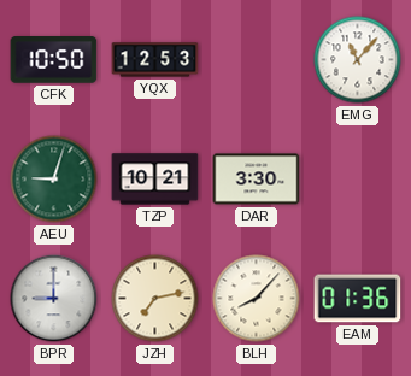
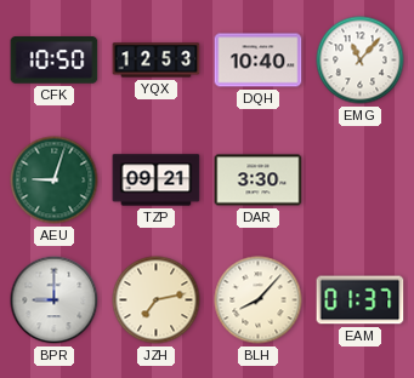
DQH: none -> 10:40
TZP: 10:21 -> 09:21
EAM: 01:36 -> 01:37
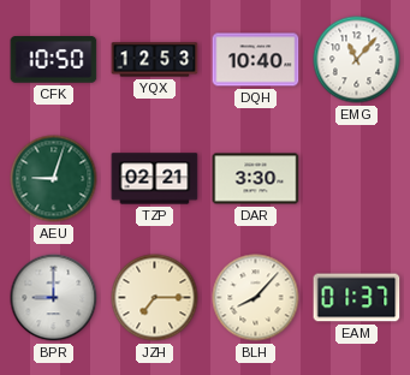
TZP: 09:21 -> 02:21
JZH: 7:13 -> 7:15
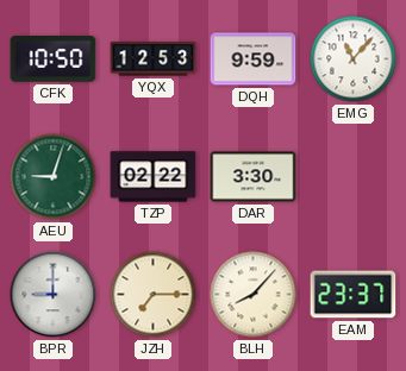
DQH: 10:40 -> 9:59
TZP: 02:21 -> 02:22
EAM: 01:37 -> 23:37
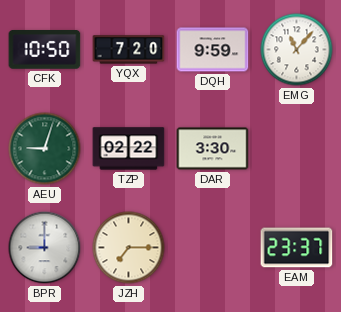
YQX: 12:53 -> 7:20
BLH: 8:07 -> none
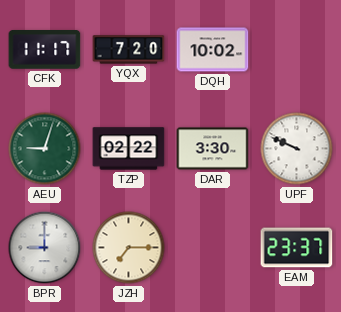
CFK: 10:50 -> 11:17
DQH: 9:59 -> 10:02
EMG: 11:07 -> none
UPF: none -> 9:49
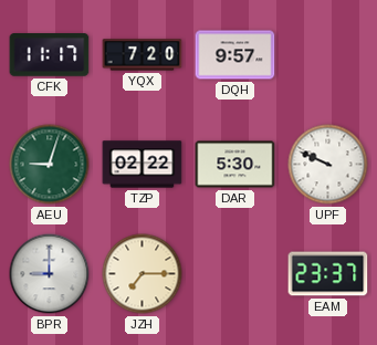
DQH: 10:02 -> 9:57
DAR: 3:30 -> 5:30
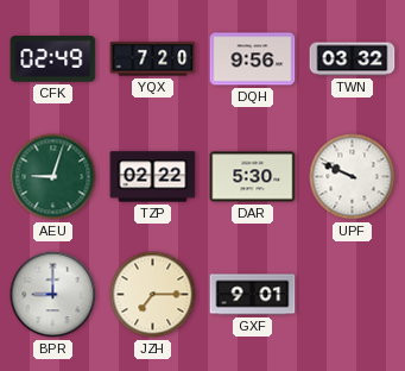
CFK: 11:17 -> 02:49
DQH: 9:57 -> 9:56
TWN: none -> 03:32
GXF: none -> 9:01
EAM: 23:37 -> none
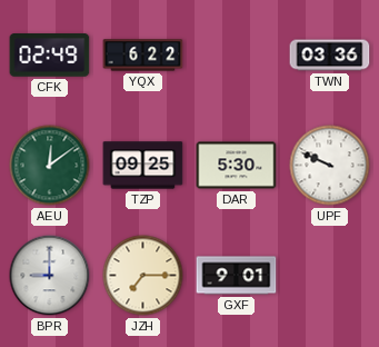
YQX: 7:20 -> 6:22
DQH: 9:56 -> none
TWN: 03:32 -> 03:36
AEU: 9:03 -> 12:09
TZP: 02:22 -> 09:25
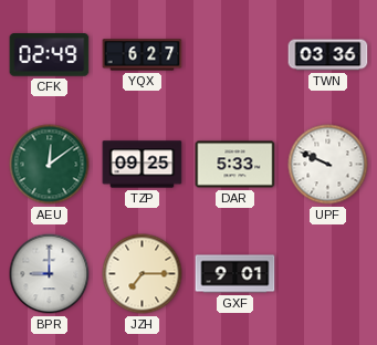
YQX: 6:22 -> 6:27
DAR: 5:30 -> 5:33
